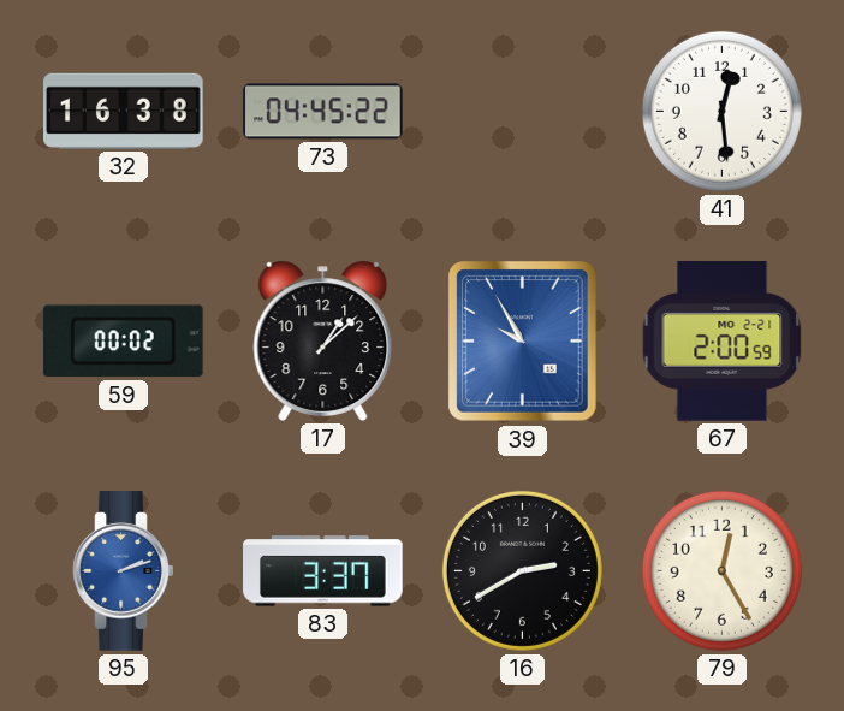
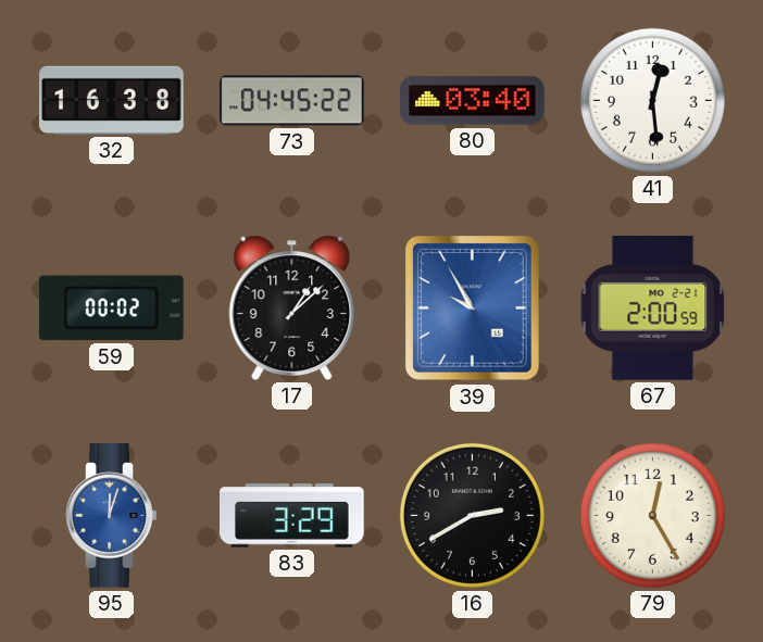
80: none -> 03:40
95: 2:12 -> 12:03
83: 3:37 -> 3:29
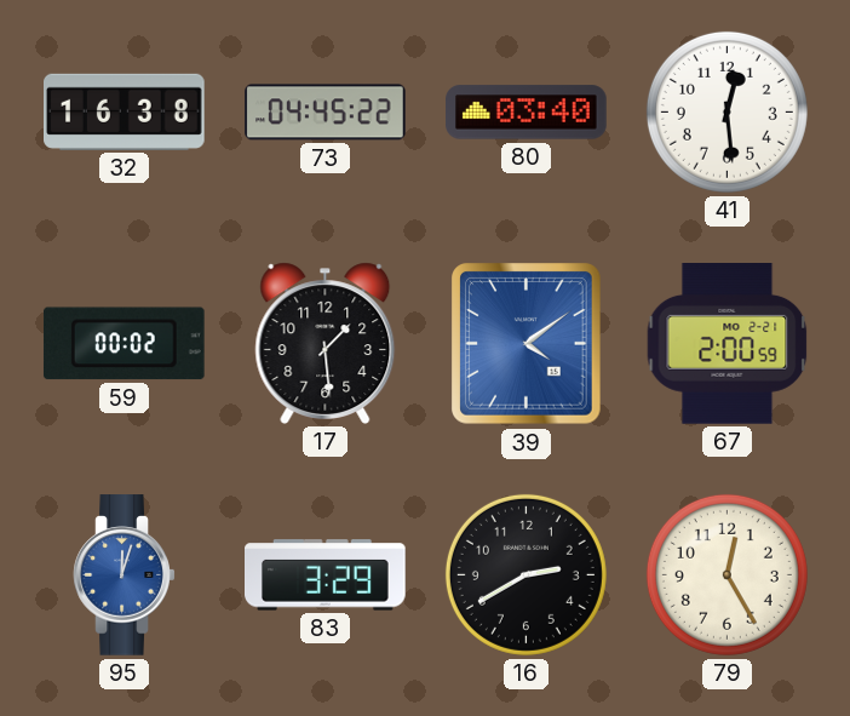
17: 1:08 -> 1:29
39: 9:55 -> 4:09
